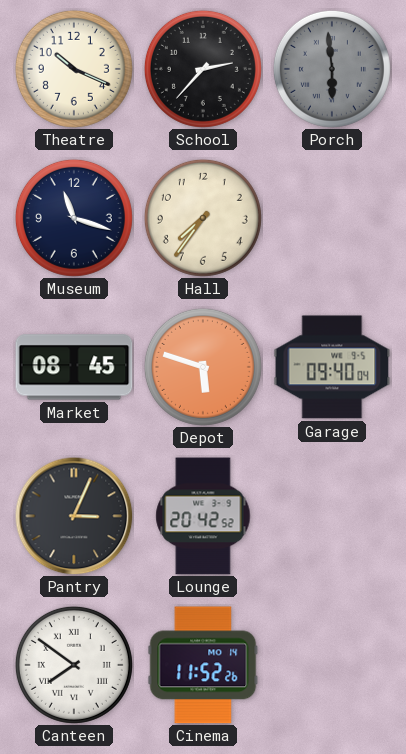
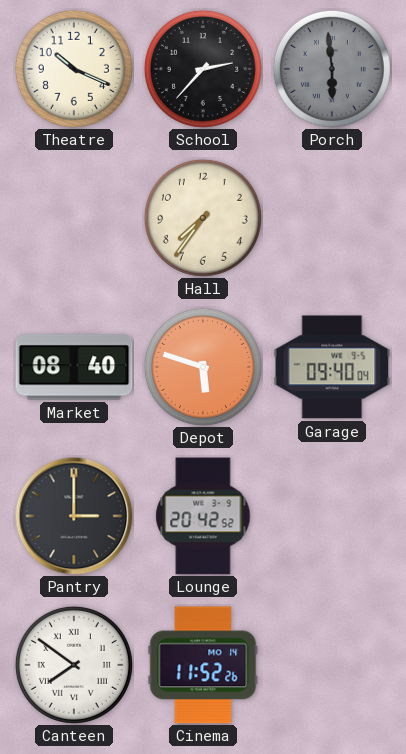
Museum: 11:18 -> none
Market: 08:45 -> 08:40
Pantry: 3:04 -> 3:00
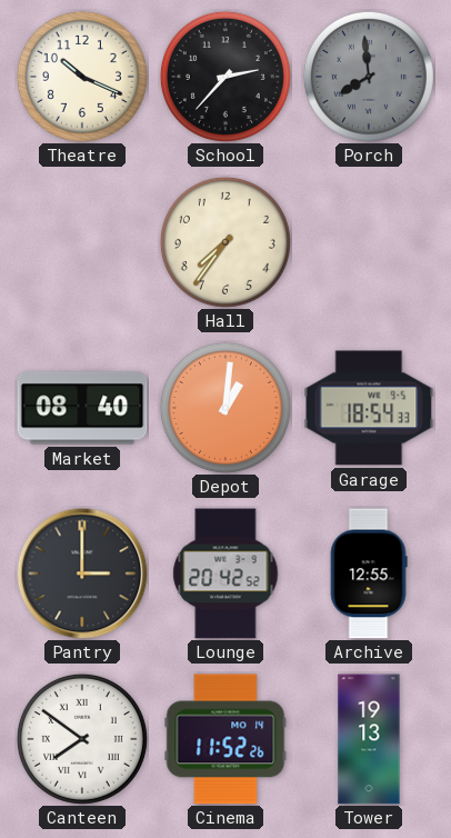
Porch: 5:59 -> 7:59
Depot: 5:48 -> 1:01
Garage: 09:40 -> 18:54
Archive: none -> 12:55
Tower: none -> 19:13
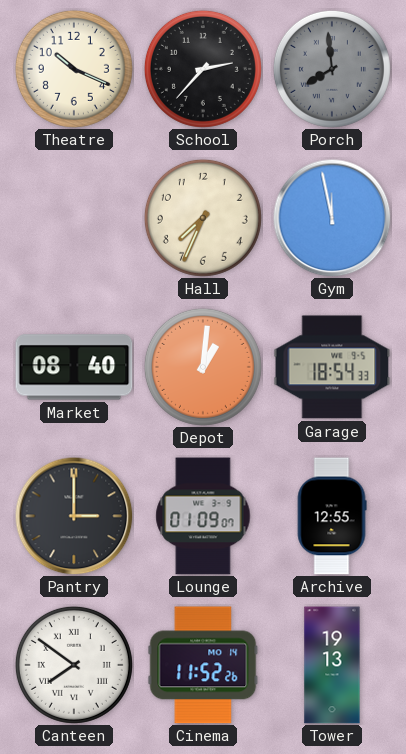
Hall: 7:36 -> 7:34
Gym: none -> 11:58
Lounge: 20:42 -> 01:09
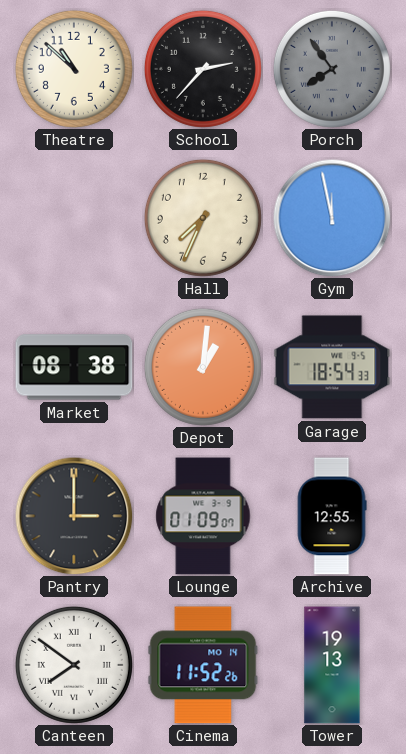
Theatre: 10:19 -> 10:52
Porch: 7:59 -> 7:54
Market: 08:40 -> 08:38
